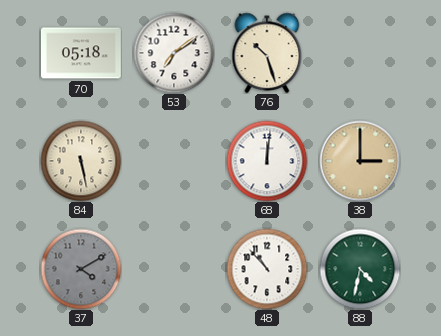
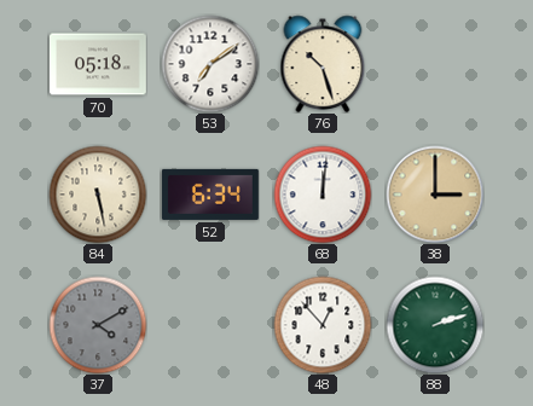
52: none -> 6:34
48: 10:53 -> 12:53
88: 4:32 -> 2:12
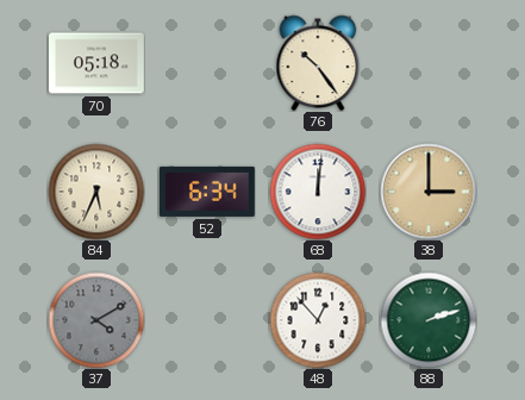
53: 7:09 -> none
76: 10:27 -> 10:24
84: 5:28 -> 5:34
